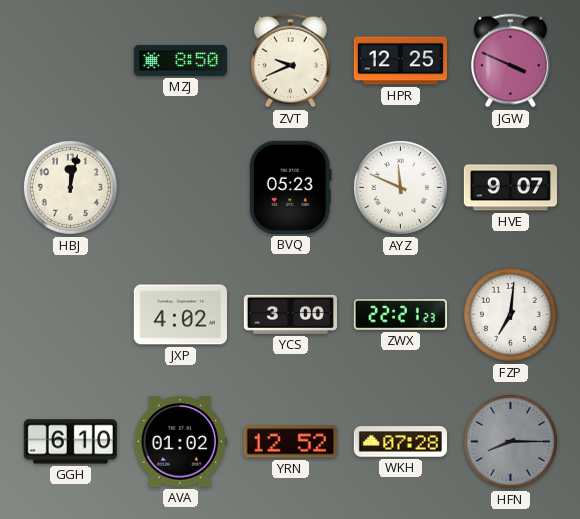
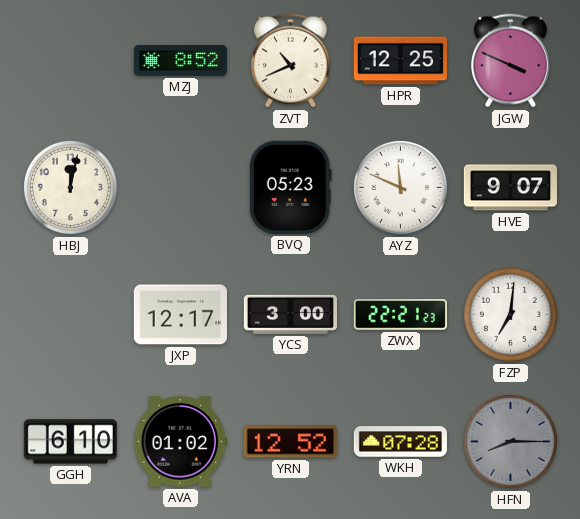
MZJ: 8:50 -> 8:52
ZVT: 9:41 -> 10:41
JXP: 4:02 -> 12:17
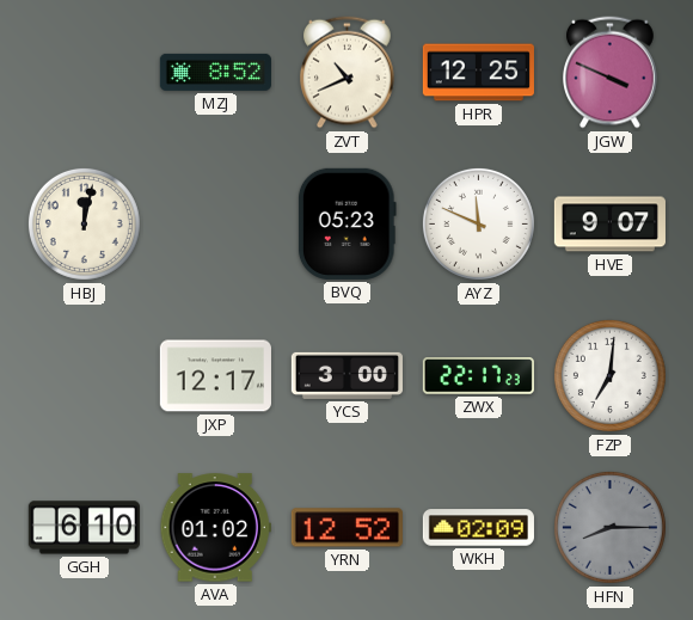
ZWX: 22:21 -> 22:17
WKH: 07:28 -> 02:09
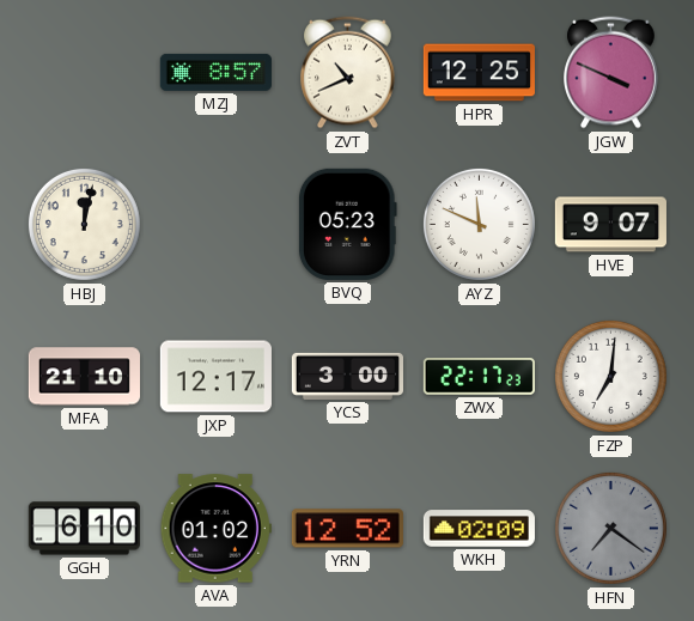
MZJ: 8:52 -> 8:57
MFA: none -> 21:10
HFN: 8:15 -> 7:21
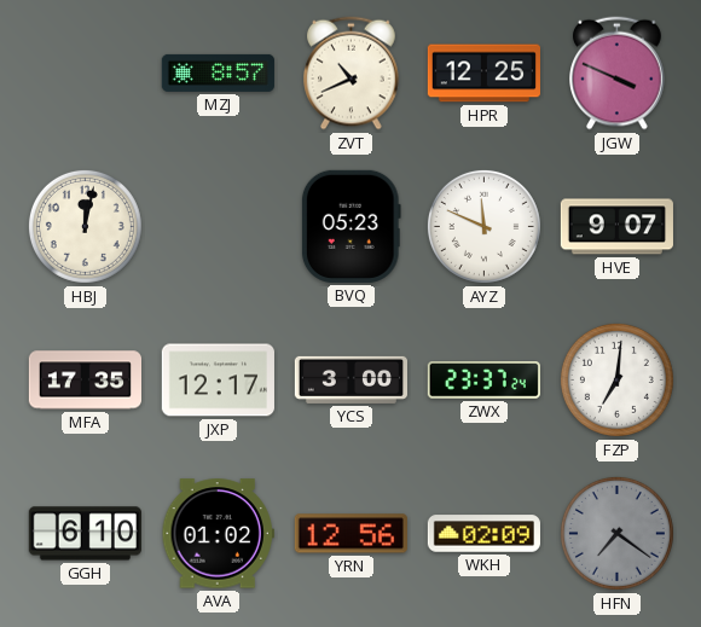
MFA: 21:10 -> 17:35
ZWX: 22:17 -> 23:37
YRN: 12:52 -> 12:56
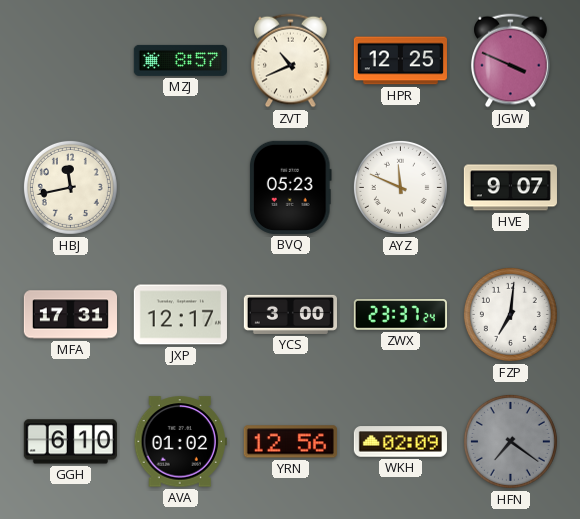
HBJ: 12:02 -> 11:43
MFA: 17:35 -> 17:31
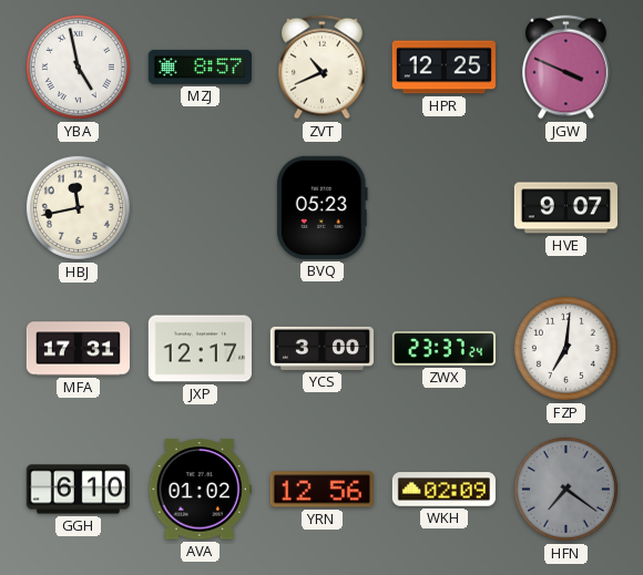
YBA: none -> 4:58
AYZ: 11:49 -> none
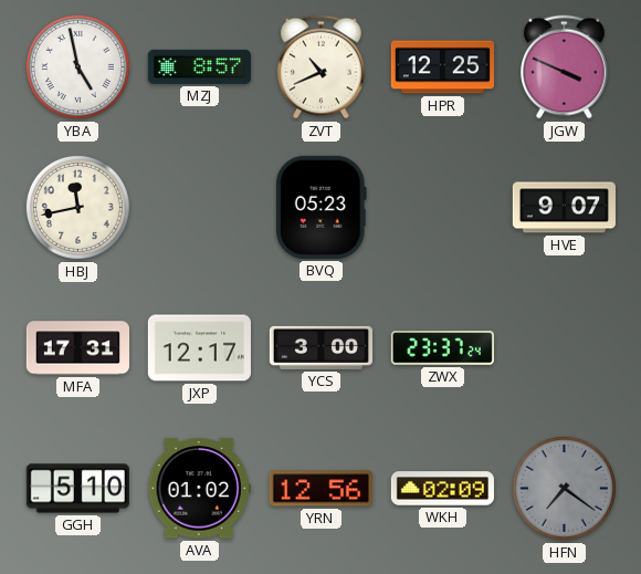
FZP: 7:01 -> none
GGH: 6:10 -> 5:10
